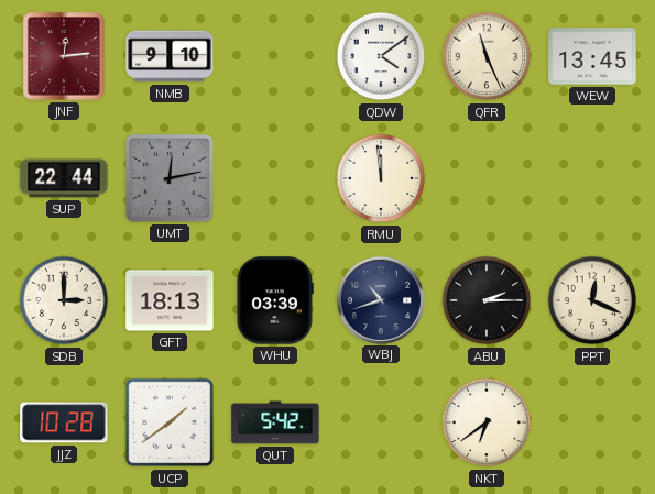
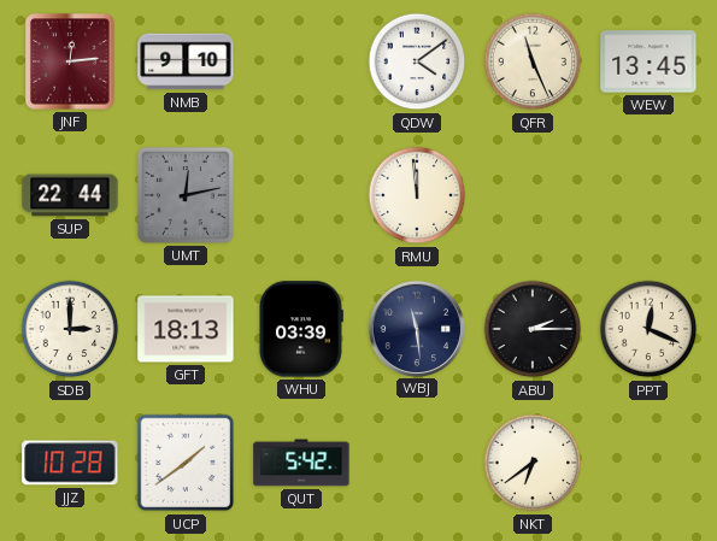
WBJ: 10:42 -> 11:29
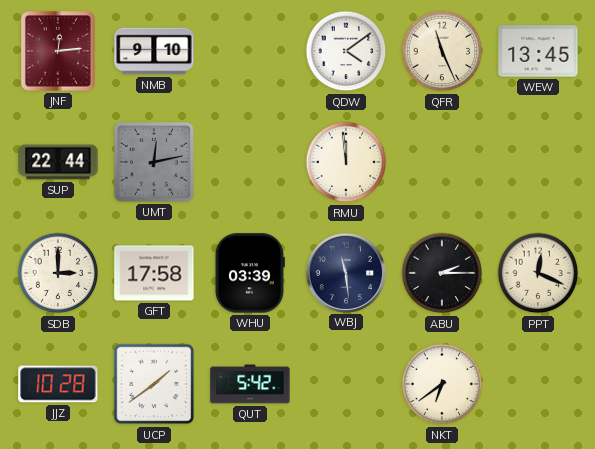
GFT: 18:13 -> 17:58
